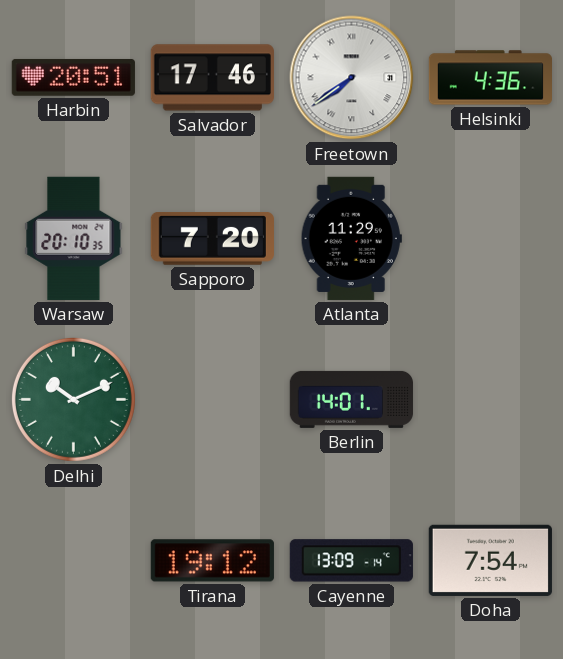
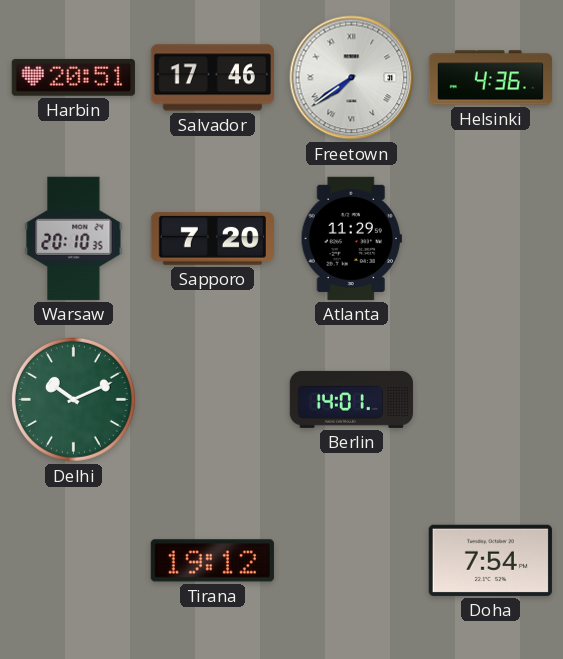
Cayenne: 13:09 -> none
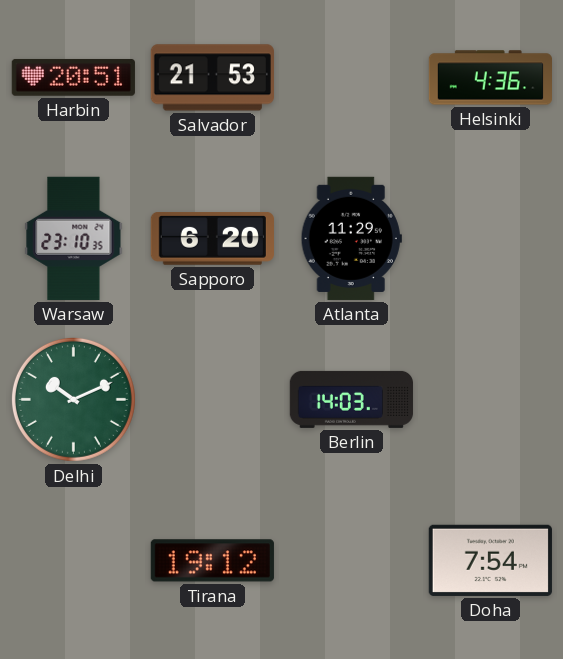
Salvador: 17:46 -> 21:53
Freetown: 7:39 -> none
Warsaw: 20:10 -> 23:10
Sapporo: 7:20 -> 6:20
Berlin: 14:01 -> 14:03
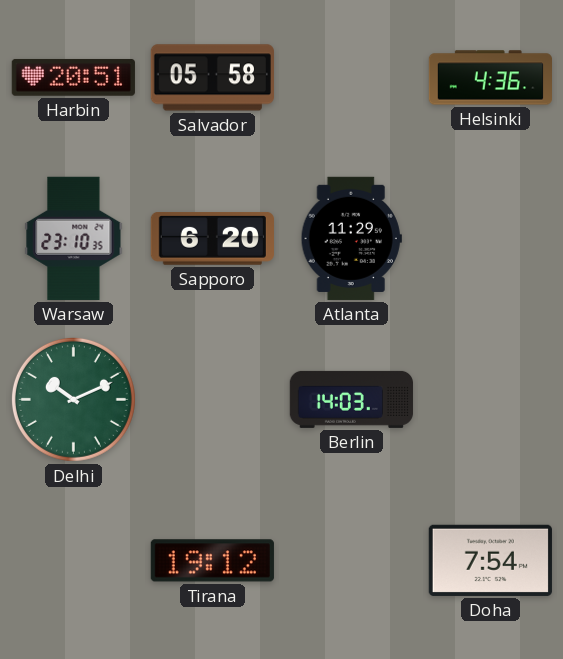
Salvador: 21:53 -> 05:58
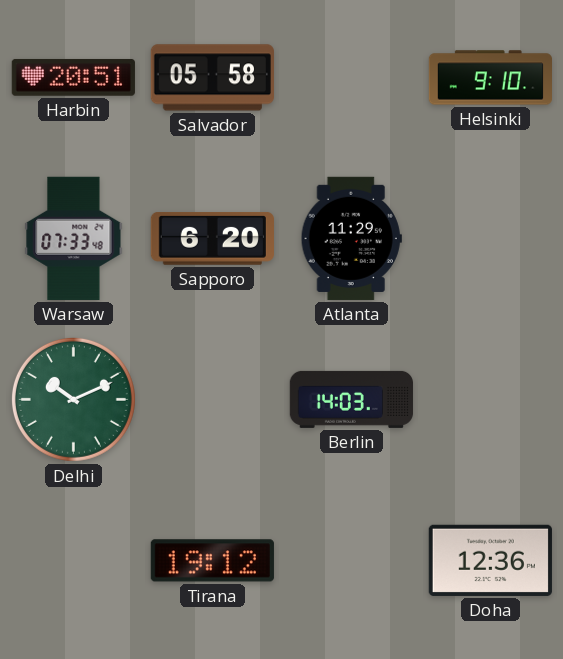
Helsinki: 4:36 -> 9:10
Warsaw: 23:10 -> 07:33
Doha: 7:54 -> 12:36
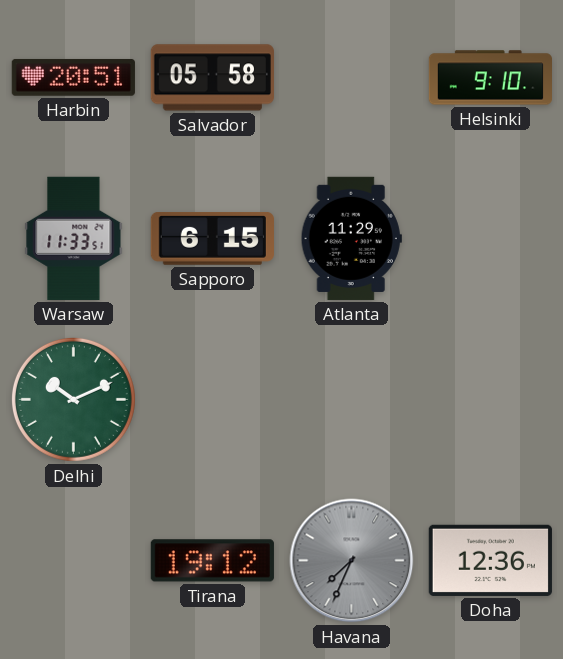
Warsaw: 07:33 -> 11:33
Sapporo: 6:20 -> 6:15
Berlin: 14:03 -> none
Havana: none -> 7:34
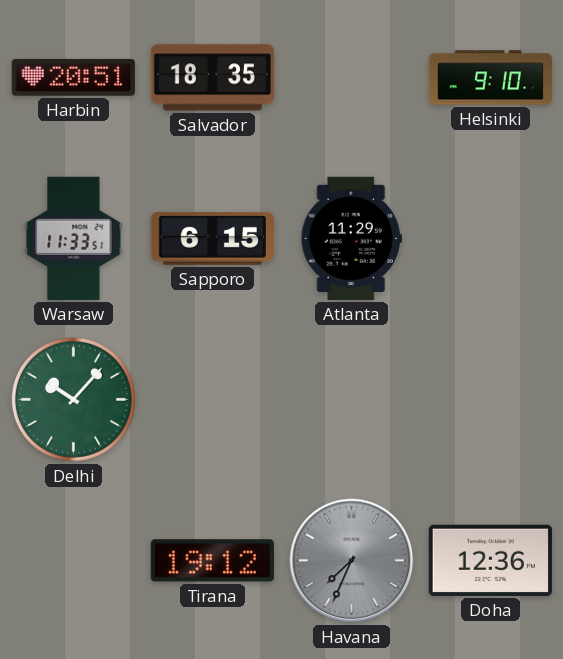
Salvador: 05:58 -> 18:35
Delhi: 10:11 -> 10:07
